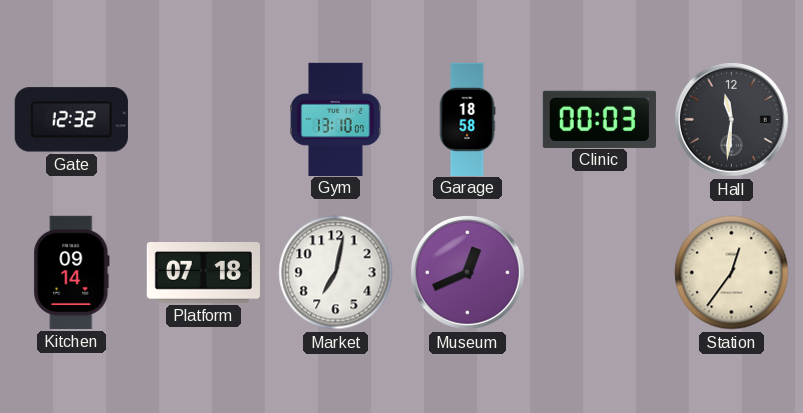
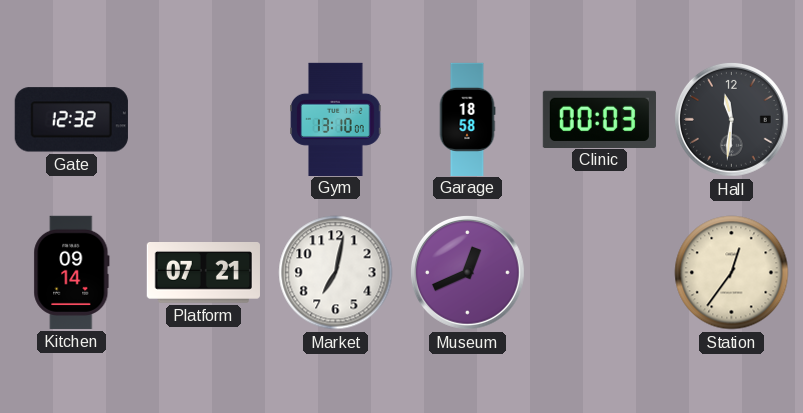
Platform: 07:18 -> 07:21
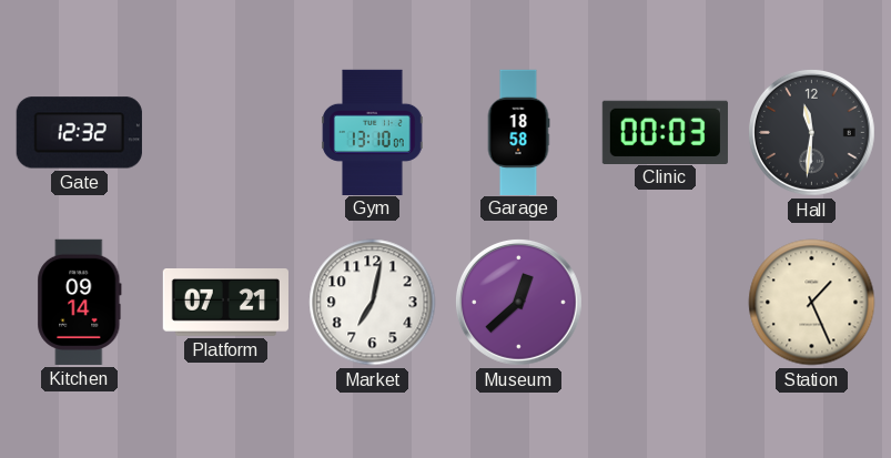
Museum: 12:41 -> 12:38
Station: 12:36 -> 1:26
